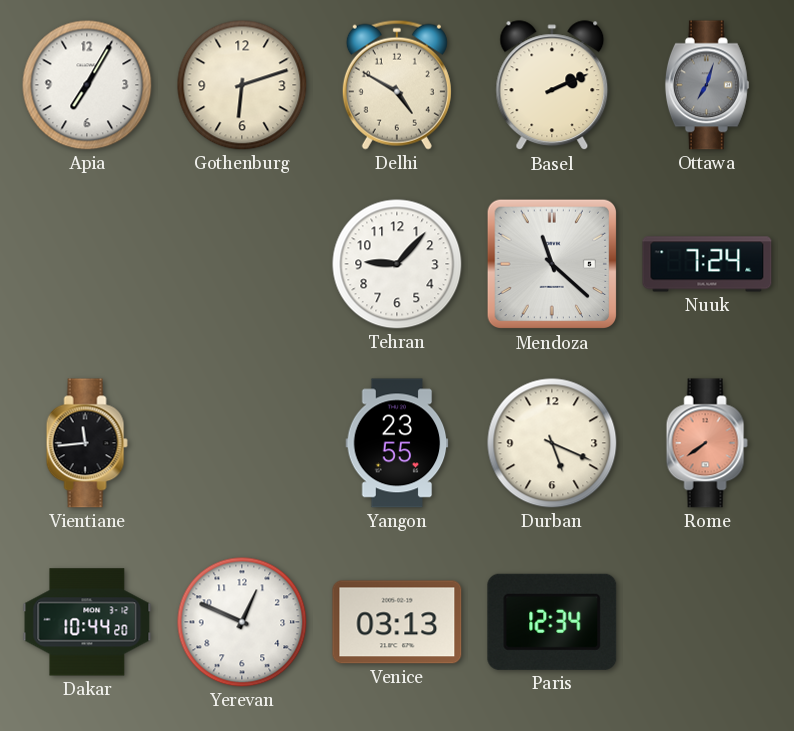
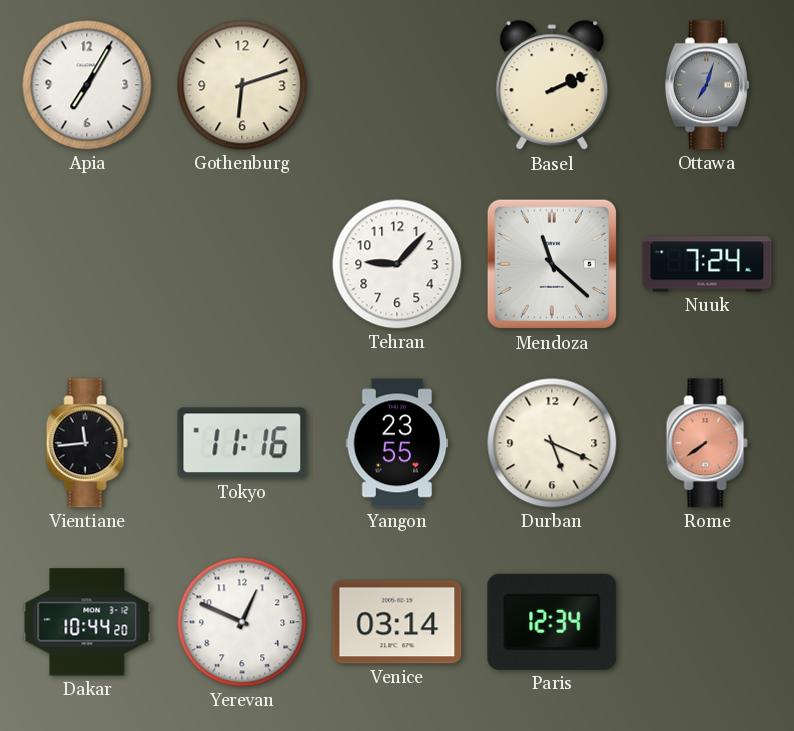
Delhi: 4:50 -> none
Tokyo: none -> 11:16
Venice: 03:13 -> 03:14
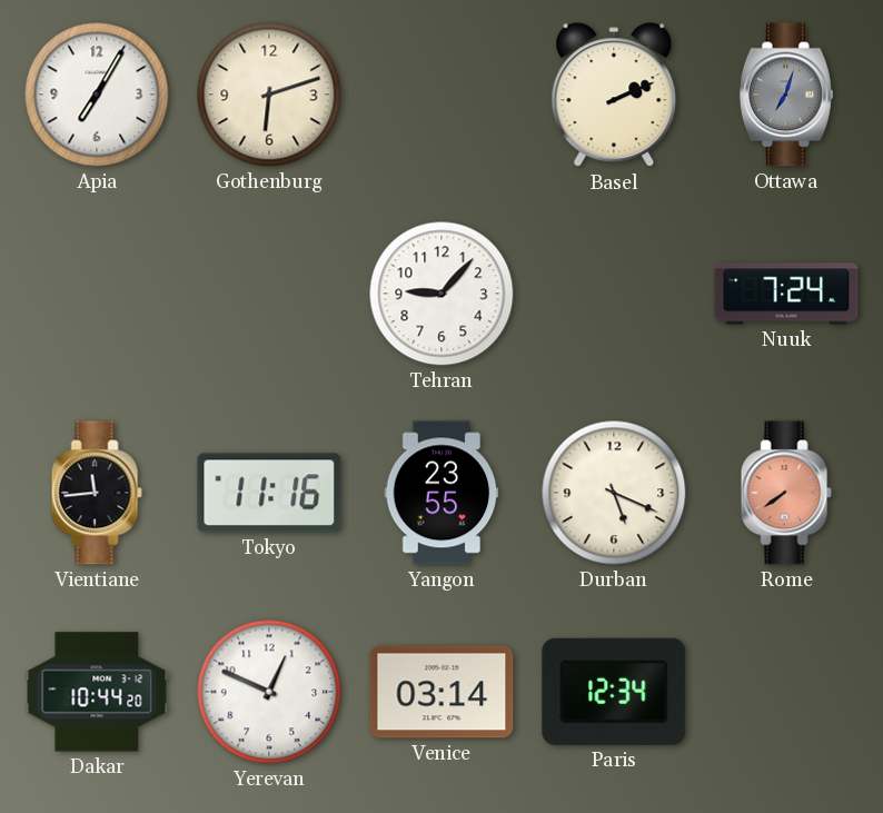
Mendoza: 11:22 -> none
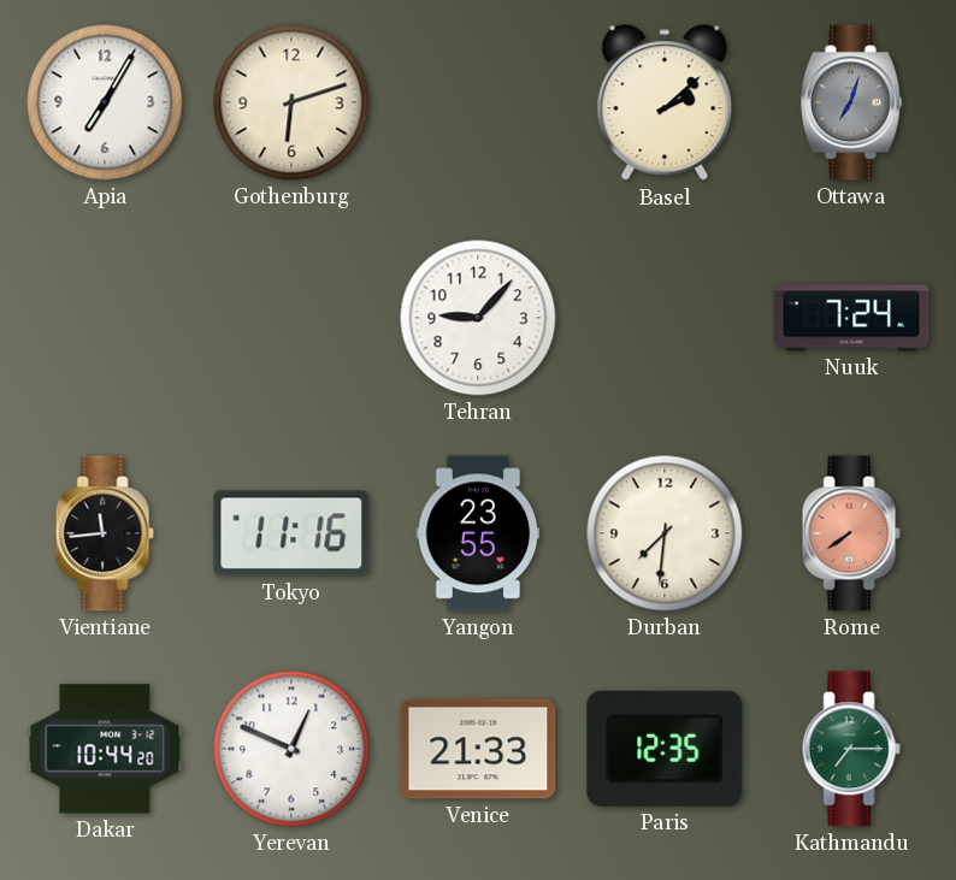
Basel: 2:11 -> 2:08
Durban: 5:19 -> 7:31
Venice: 03:14 -> 21:33
Paris: 12:34 -> 12:35
Kathmandu: none -> 7:15
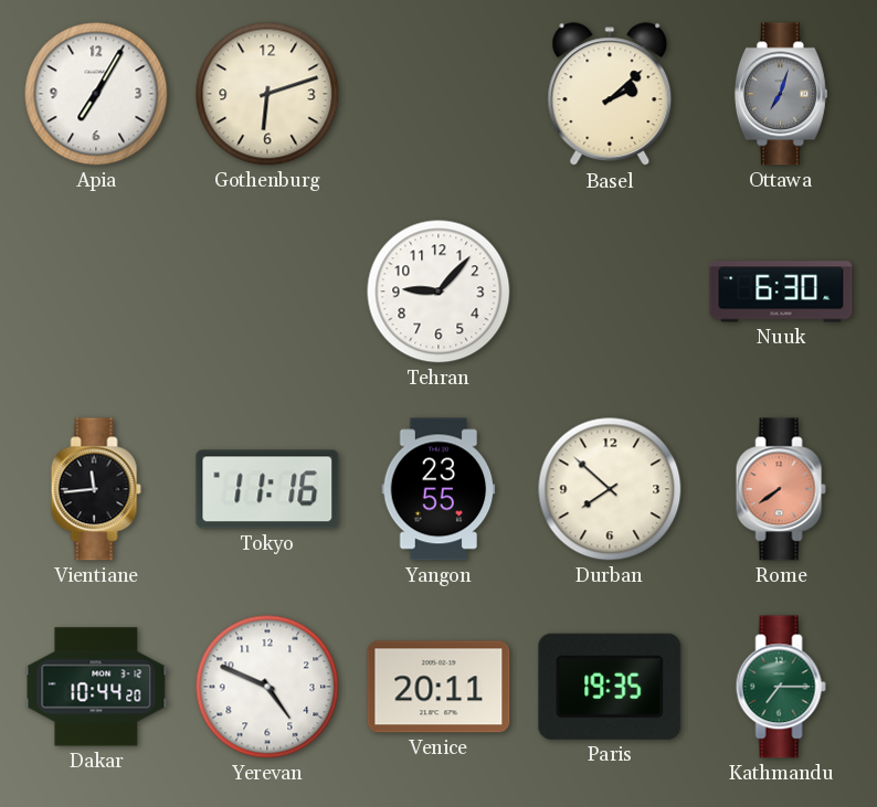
Nuuk: 7:24 -> 6:30
Durban: 7:31 -> 7:52
Yerevan: 12:49 -> 4:49
Venice: 21:33 -> 20:11
Paris: 12:35 -> 19:35
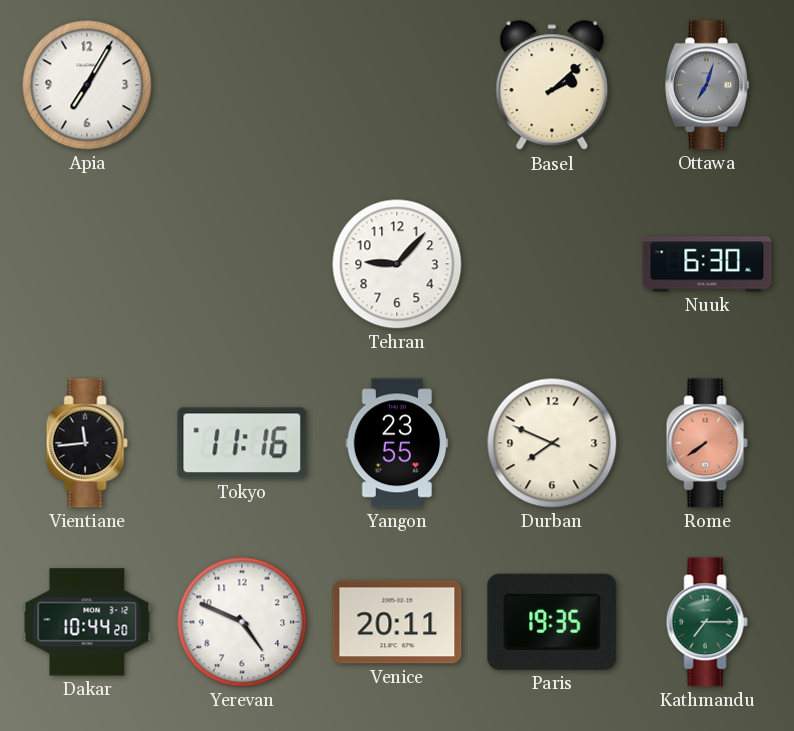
Gothenburg: 6:12 -> none
Durban: 7:52 -> 7:49
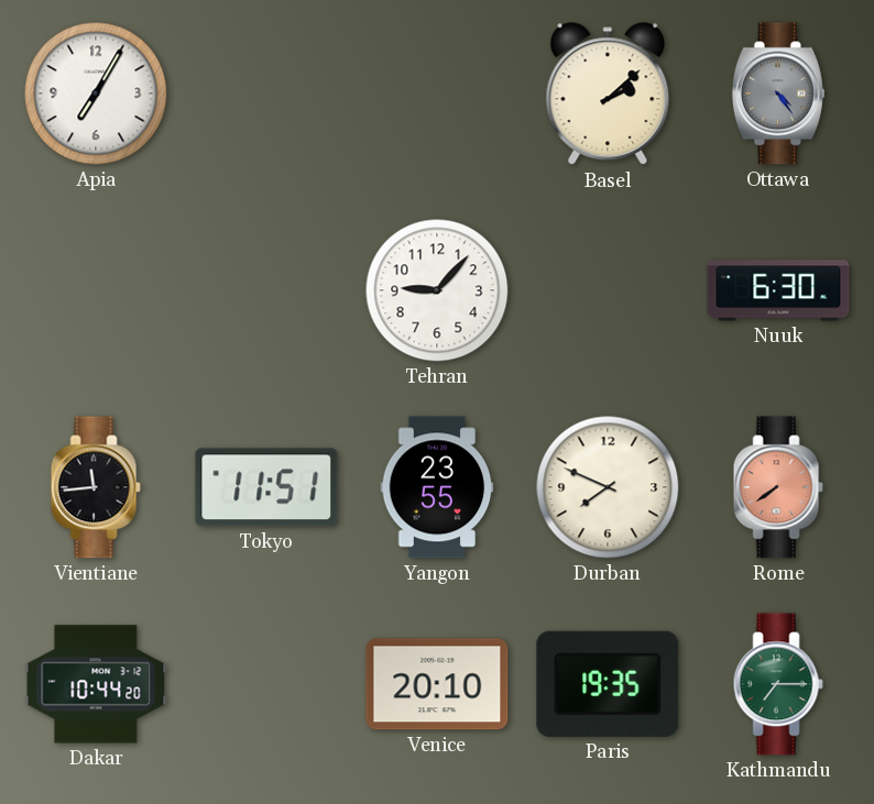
Ottawa: 7:03 -> 4:24
Tokyo: 11:16 -> 11:51
Yerevan: 4:49 -> none
Venice: 20:11 -> 20:10
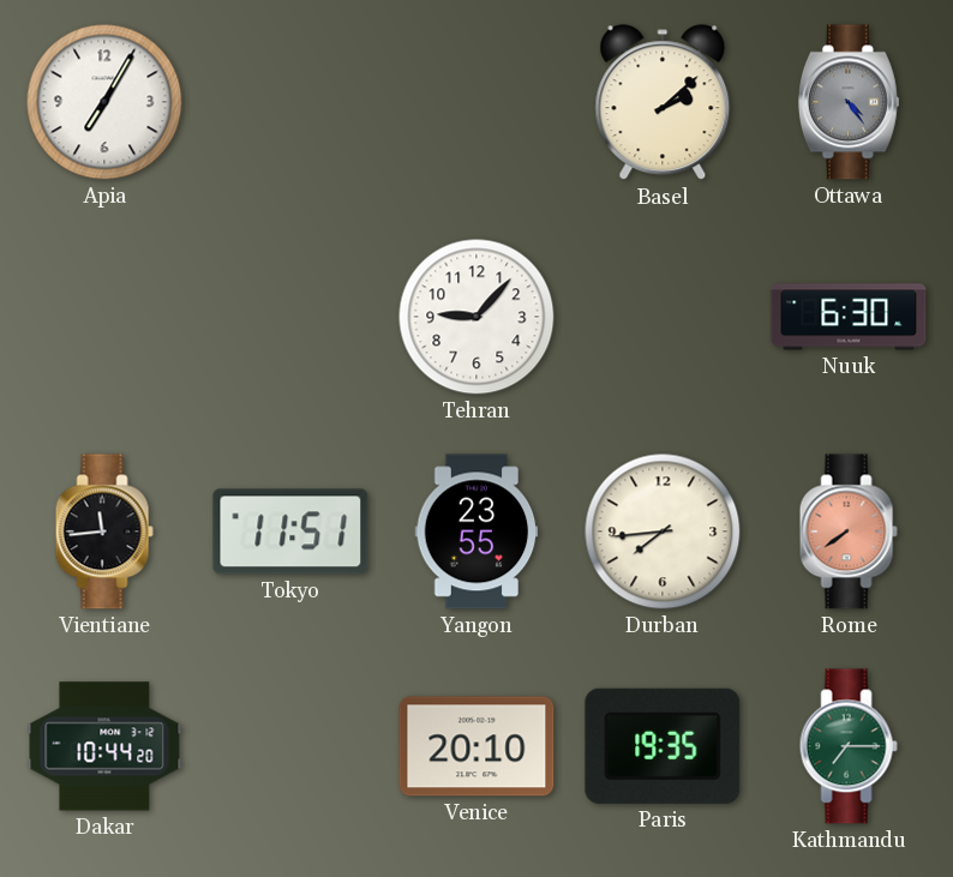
Durban: 7:49 -> 7:44
